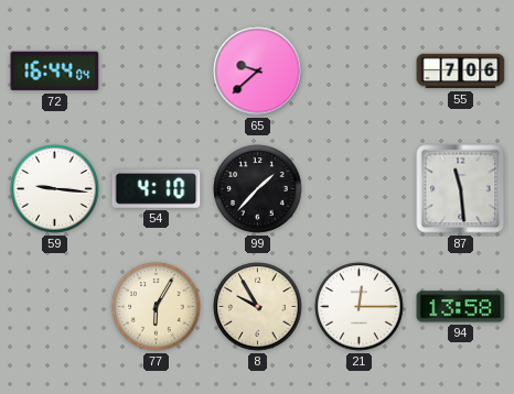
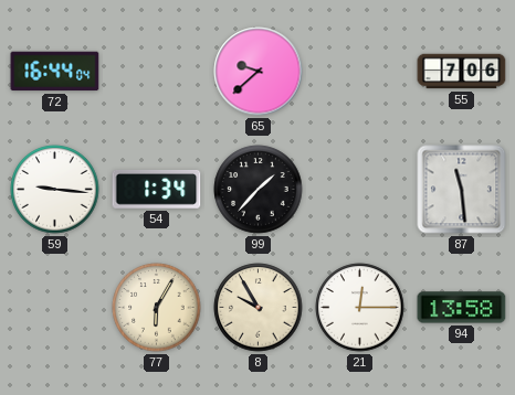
54: 4:10 -> 1:34
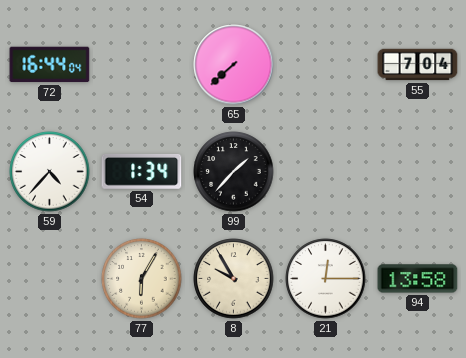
65: 9:38 -> 7:38
55: 7:06 -> 7:04
59: 9:16 -> 4:37
87: 11:29 -> none
